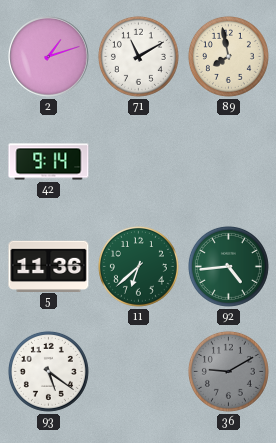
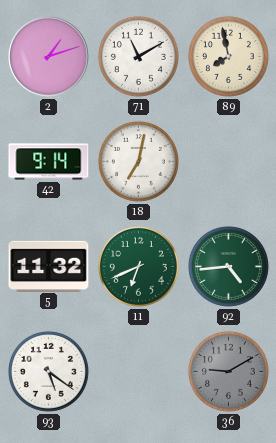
18: none -> 7:02
5: 11:36 -> 11:32
11: 6:38 -> 6:41
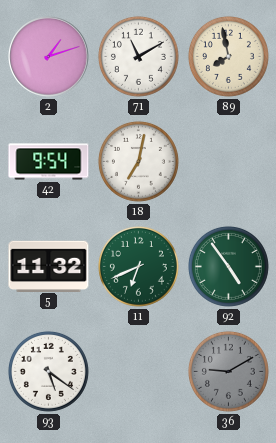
42: 9:14 -> 9:54
92: 4:44 -> 4:54
